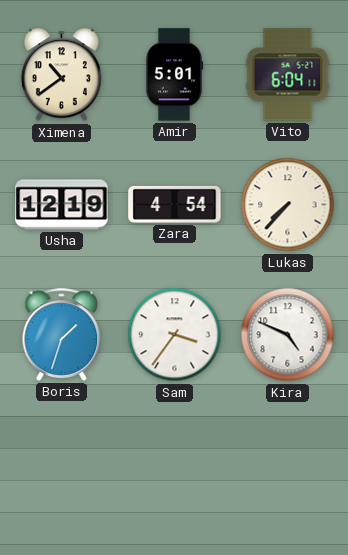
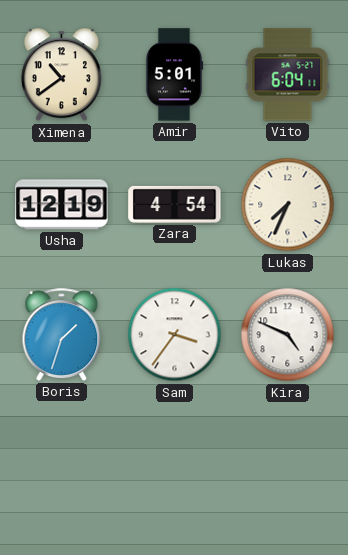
Lukas: 7:37 -> 7:34
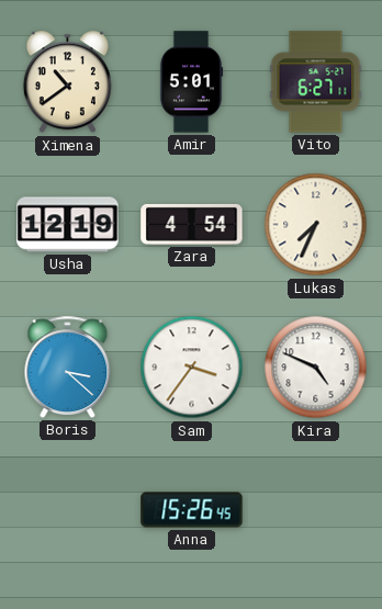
Vito: 6:04 -> 6:27
Boris: 1:33 -> 3:22
Anna: none -> 15:26
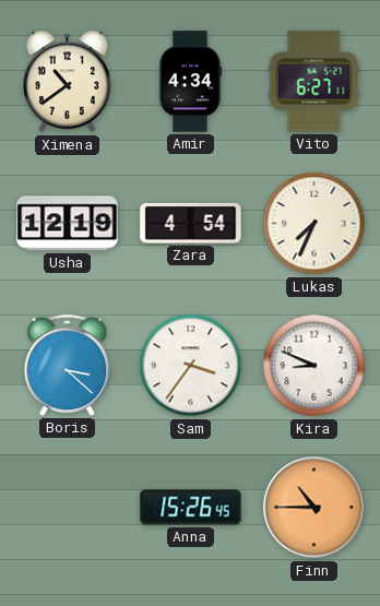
Amir: 5:01 -> 4:34
Kira: 4:49 -> 8:49
Finn: none -> 10:45
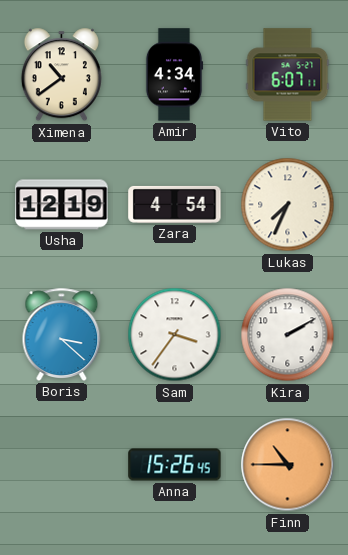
Vito: 6:27 -> 6:07
Kira: 8:49 -> 2:10
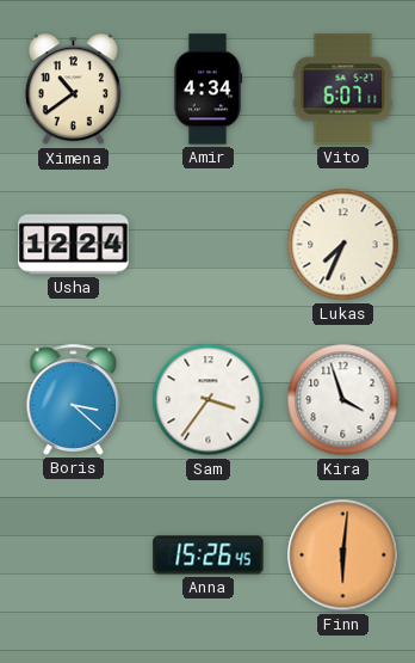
Usha: 12:19 -> 12:24
Zara: 4:54 -> none
Kira: 2:10 -> 3:57
Finn: 10:45 -> 6:01
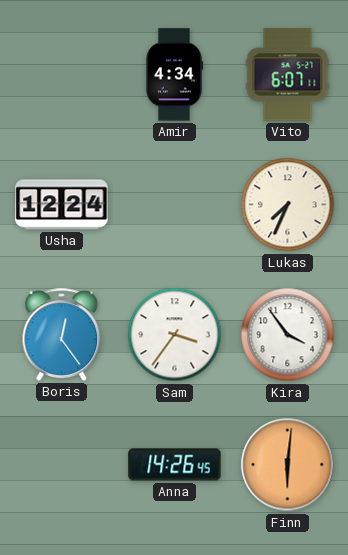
Ximena: 10:39 -> none
Boris: 3:22 -> 12:24
Kira: 3:57 -> 3:54
Anna: 15:26 -> 14:26
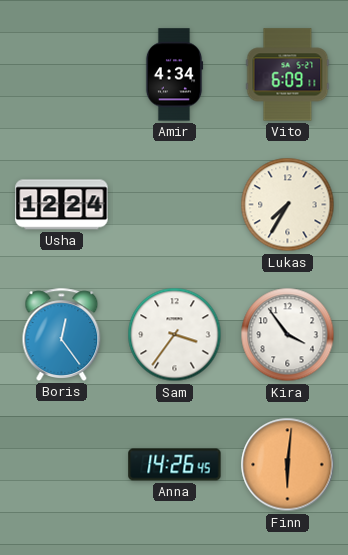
Vito: 6:07 -> 6:09
Lukas: 7:34 -> 7:35
